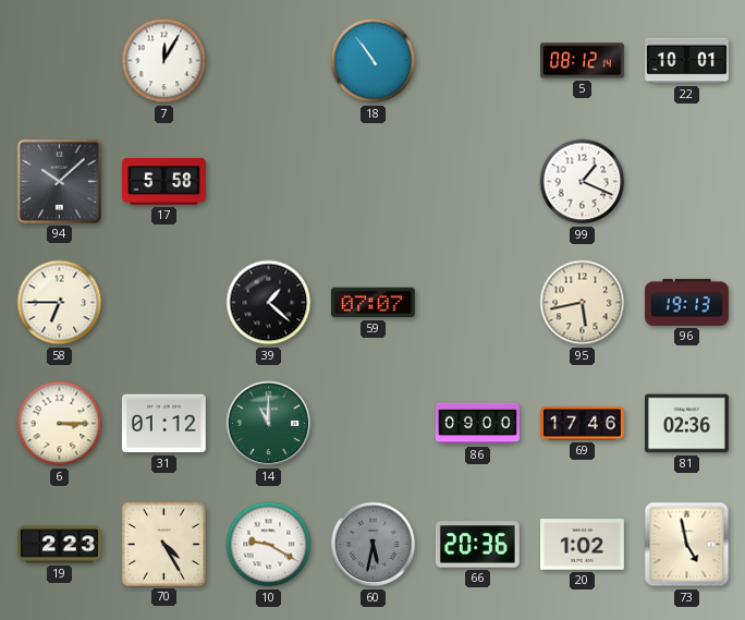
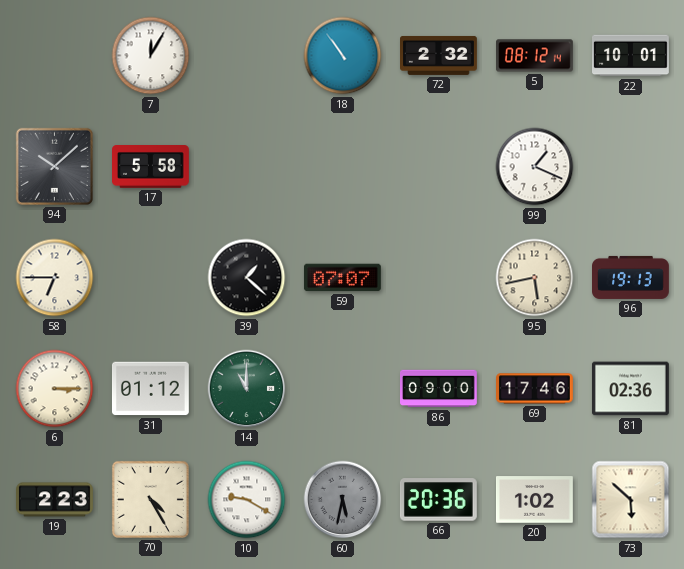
72: none -> 2:32
73: 4:58 -> 5:52
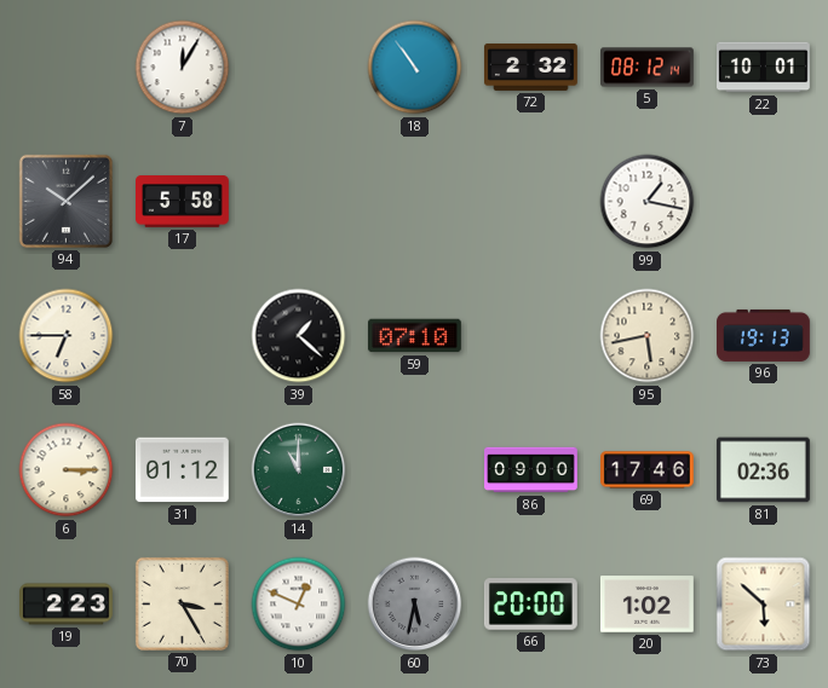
99: 1:19 -> 1:17
59: 07:07 -> 07:10
70: 4:25 -> 3:25
10: 9:20 -> 12:49
66: 20:36 -> 20:00
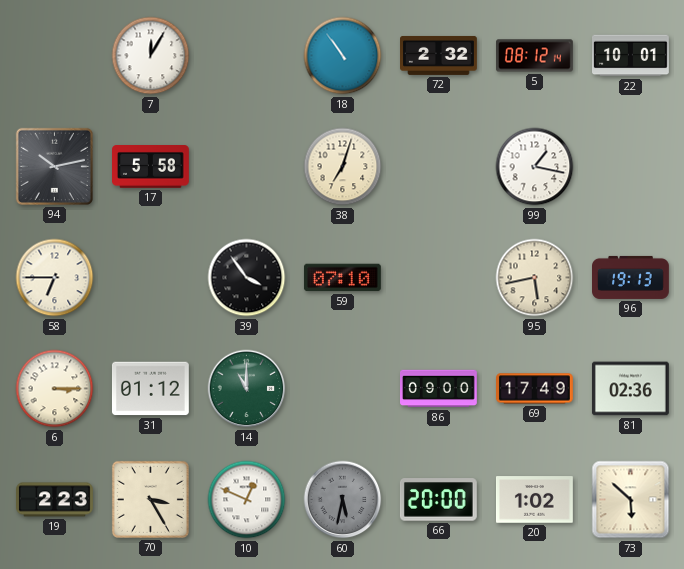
94: 10:08 -> 10:13
38: none -> 7:03
39: 1:22 -> 3:54
69: 17:46 -> 17:49
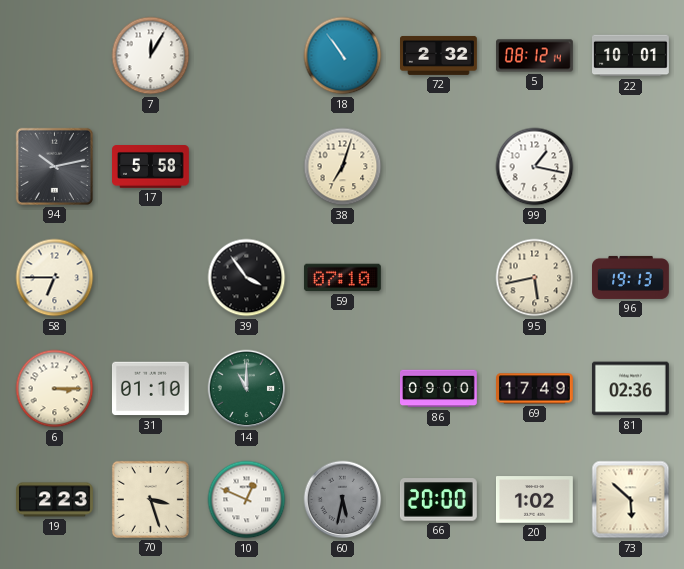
31: 01:12 -> 01:10
70: 3:25 -> 3:27
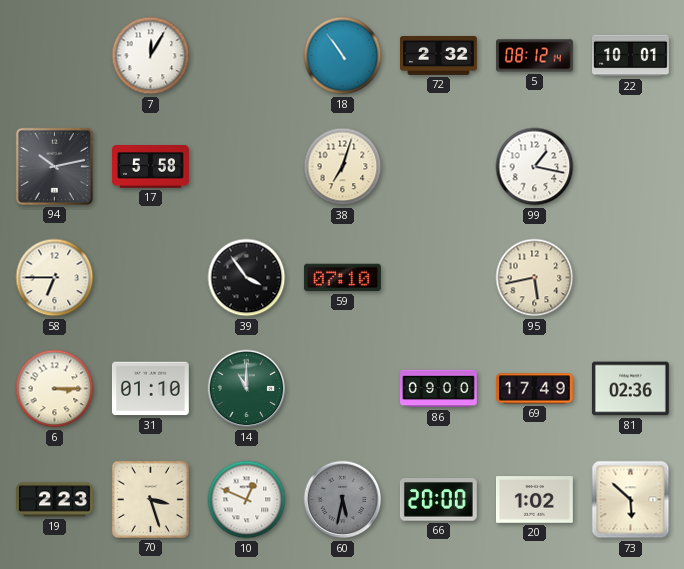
96: 19:13 -> none
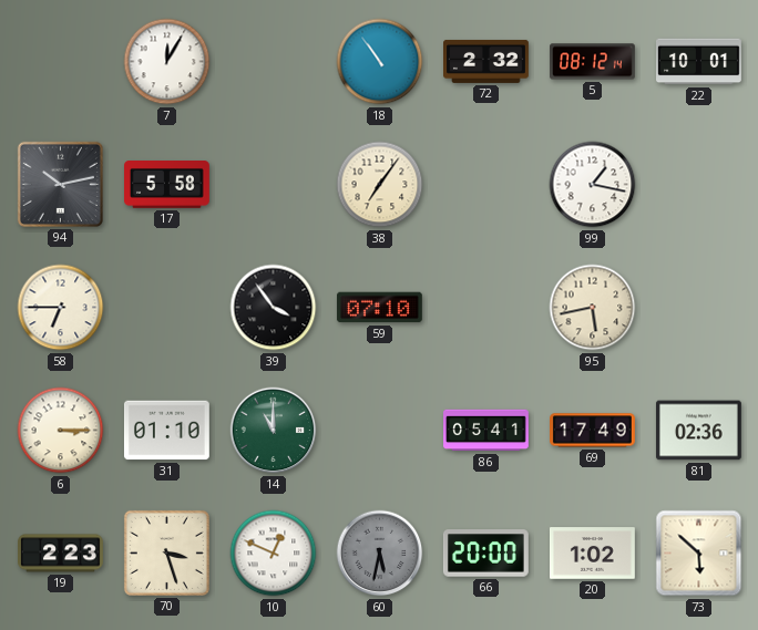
38: 7:03 -> 7:06
86: 09:00 -> 05:41
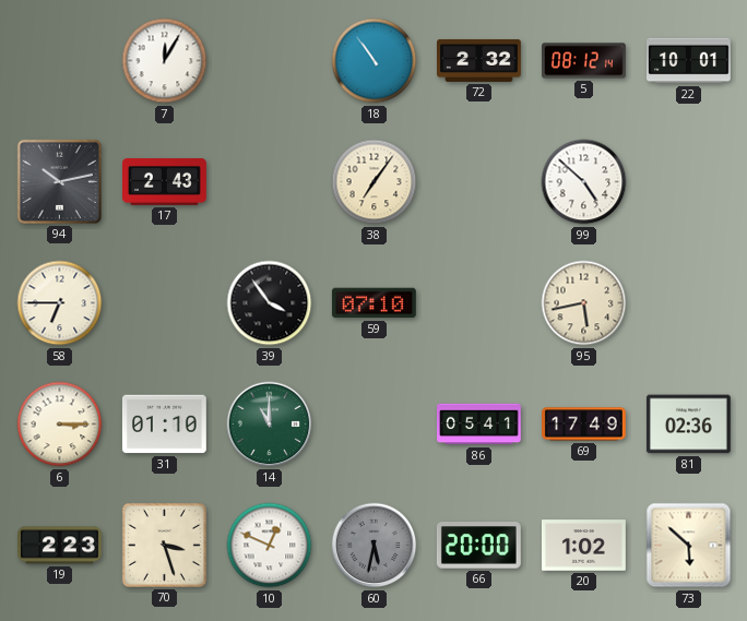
17: 5:58 -> 2:43
99: 1:17 -> 4:52
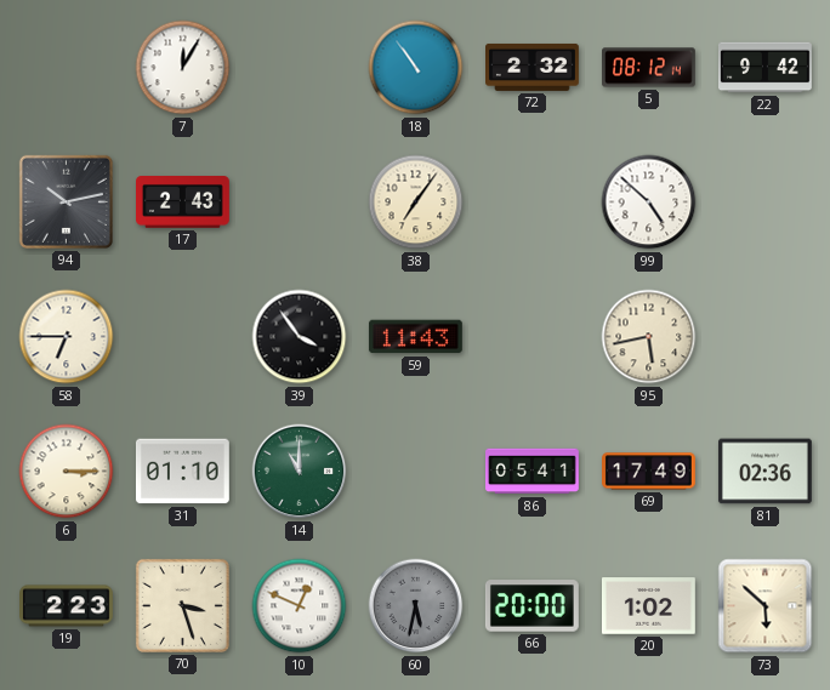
22: 10:01 -> 9:42
59: 07:10 -> 11:43
